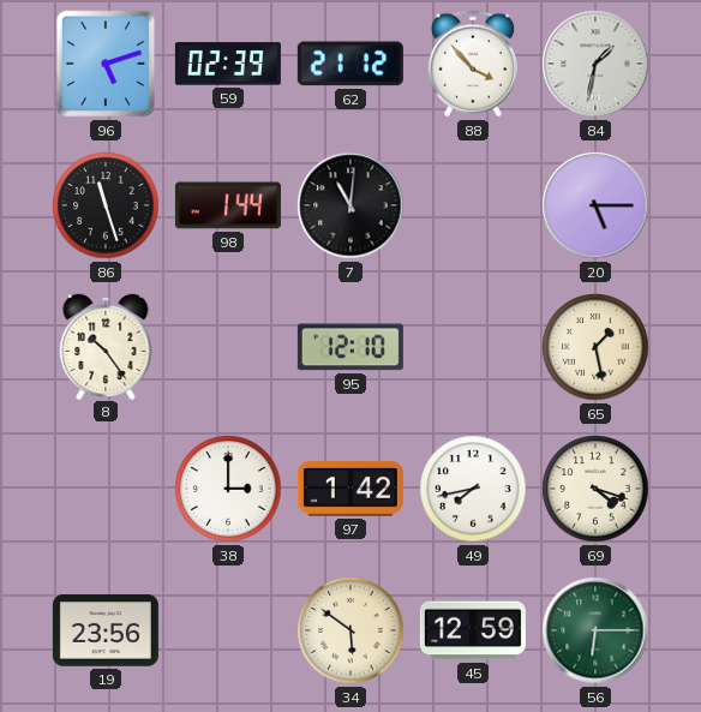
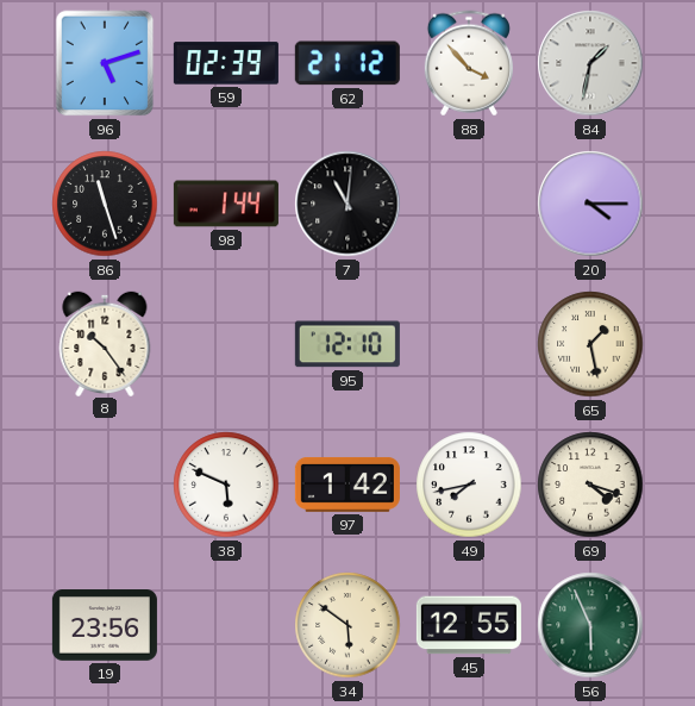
20: 5:15 -> 4:15
38: 3:00 -> 5:49
45: 12:59 -> 12:55
56: 6:15 -> 5:56
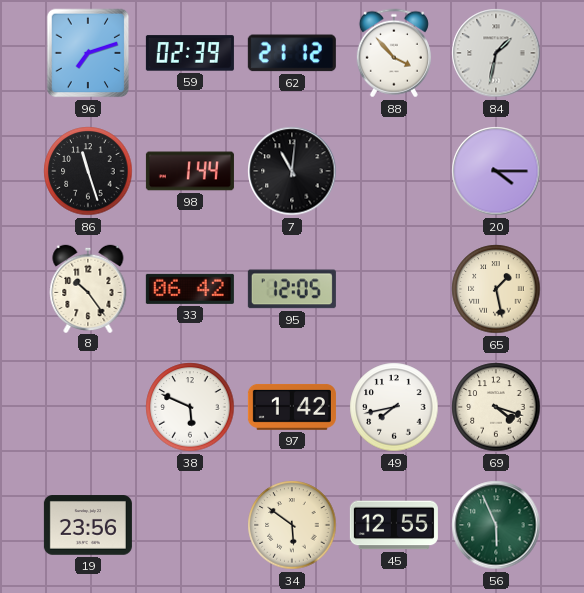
96: 5:12 -> 7:12
33: none -> 06:42
95: 12:10 -> 12:05
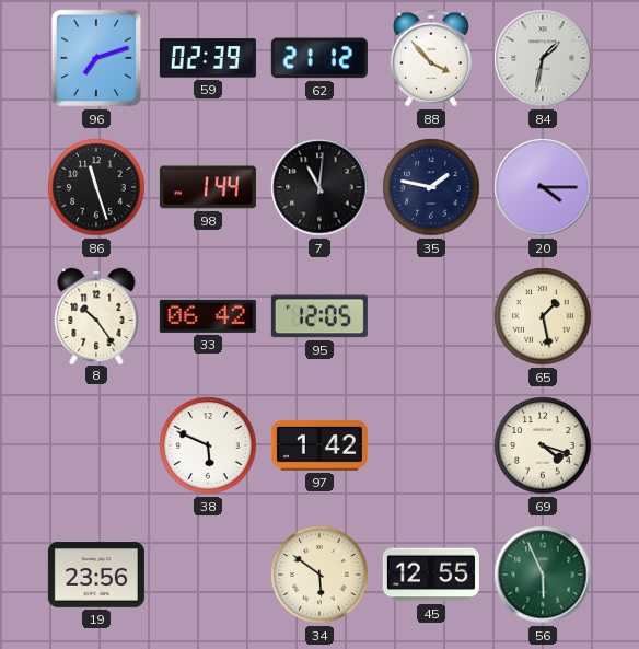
35: none -> 1:47
49: 7:43 -> none
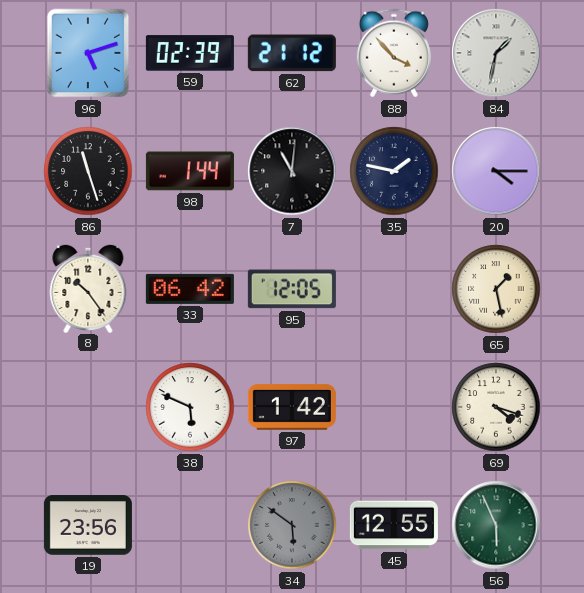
96: 7:12 -> 5:12
34 dial: cream -> grey
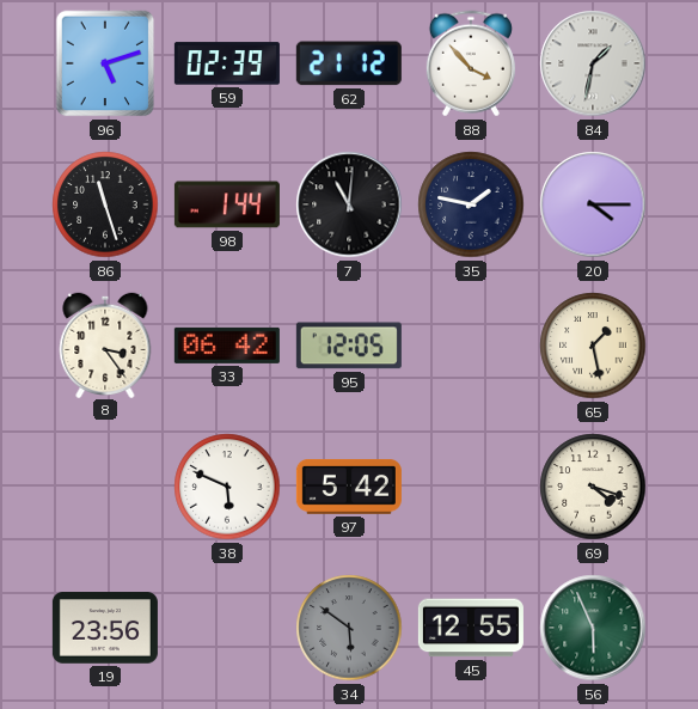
8: 10:24 -> 3:24
97: 1:42 -> 5:42
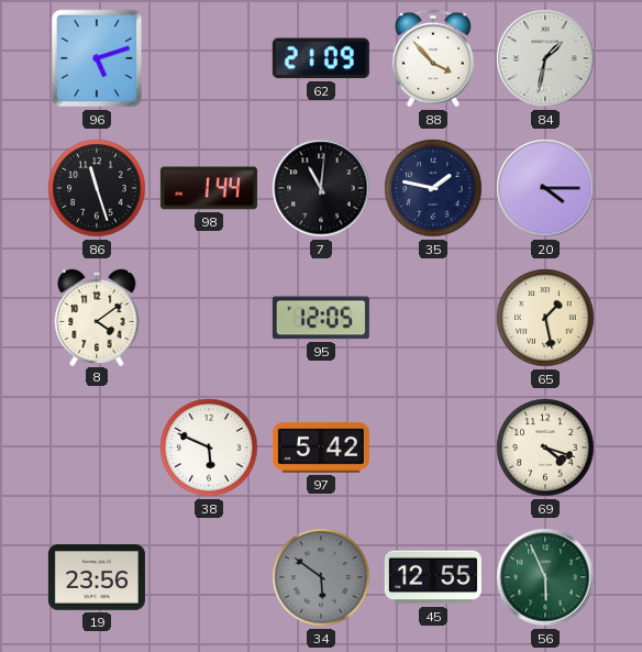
59: 02:39 -> none
62: 21:12 -> 21:09
8: 3:24 -> 4:09
33: 06:42 -> none
